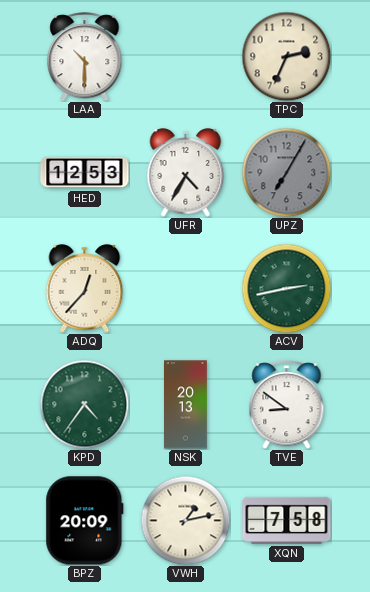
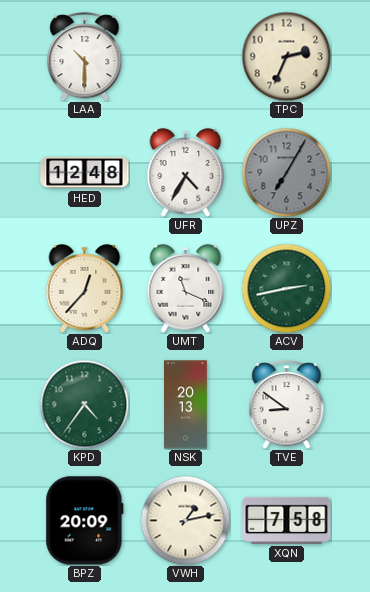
HED: 12:53 -> 12:48
UMT: none -> 11:19
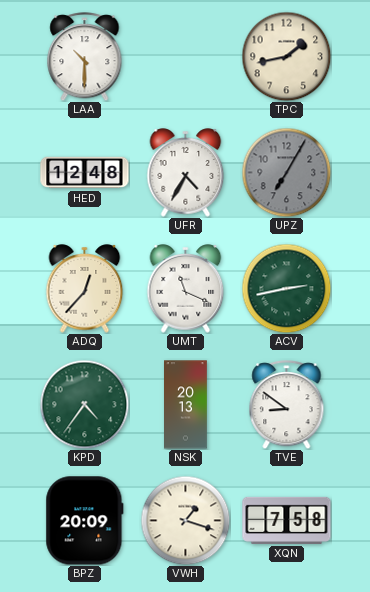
TPC: 2:34 -> 1:43
VWH: 1:13 -> 1:18
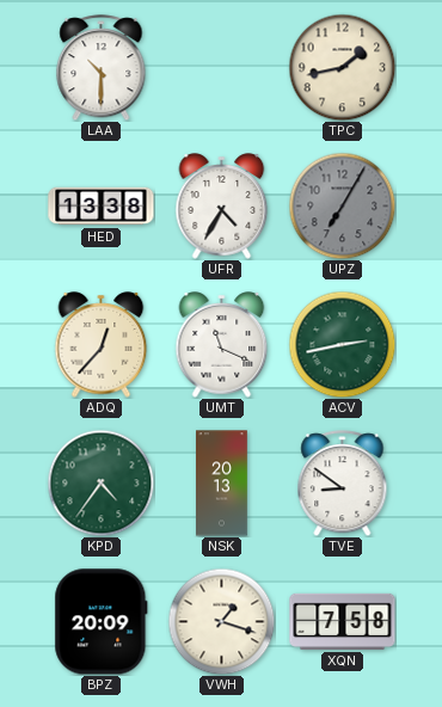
HED: 12:48 -> 13:38
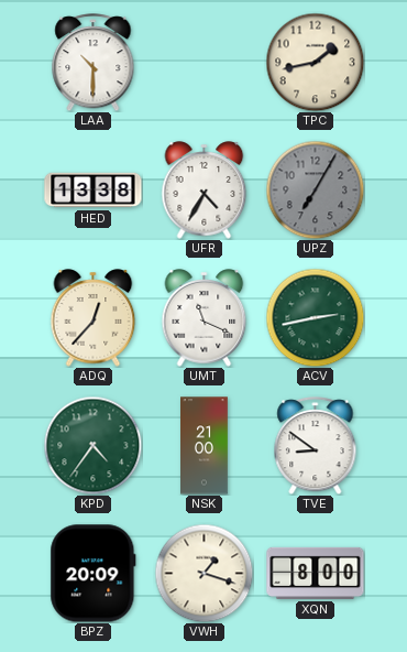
NSK: 20:13 -> 21:00
XQN: 7:58 -> 8:00
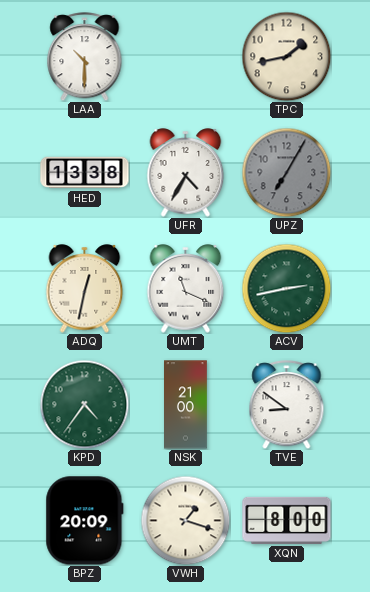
ADQ: 12:37 -> 12:32
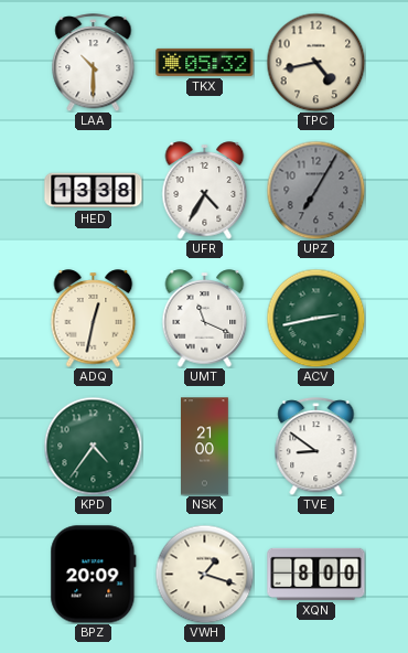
TKX: none -> 05:32
TPC: 1:43 -> 4:43
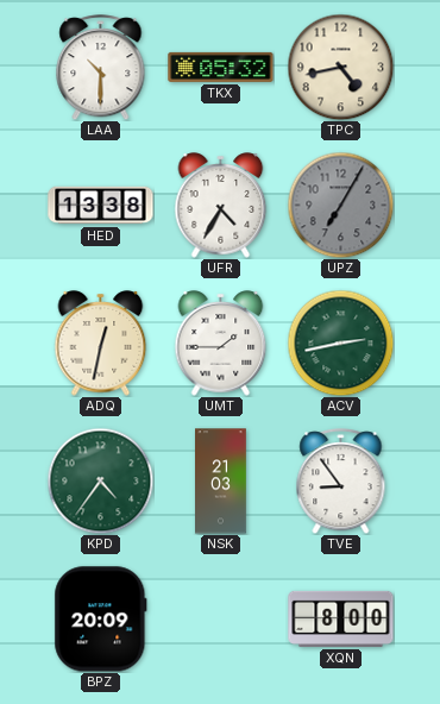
UMT: 11:19 -> 1:45
NSK: 21:00 -> 21:03
TVE: 8:51 -> 8:54
VWH: 1:18 -> none
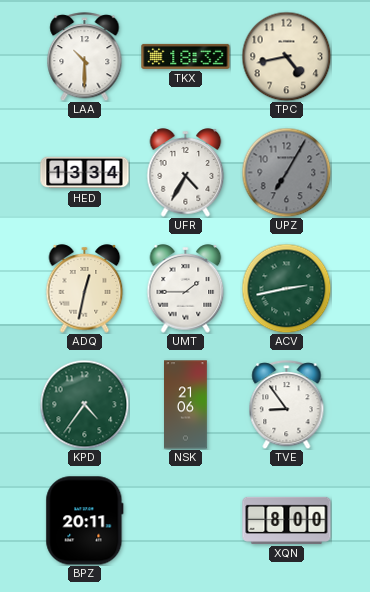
TKX: 05:32 -> 18:32
HED: 13:38 -> 13:34
NSK: 21:03 -> 21:06
BPZ: 20:09 -> 20:11
